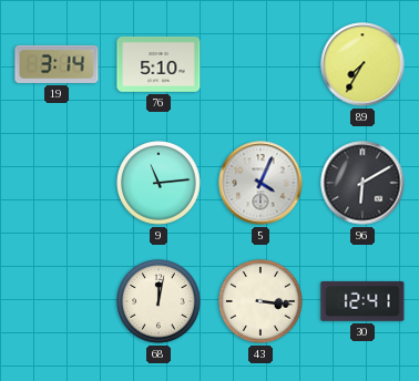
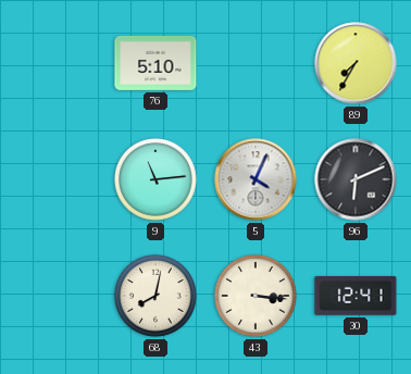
19: 3:14 -> none
96: 6:10 -> 6:11
68: 12:02 -> 8:02
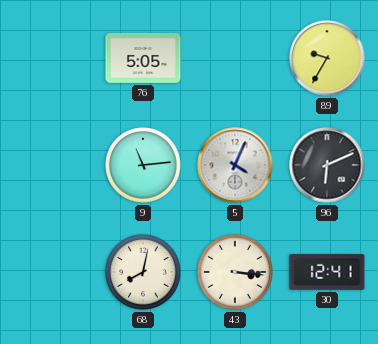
76: 5:10 -> 5:05
89: 7:35 -> 9:35
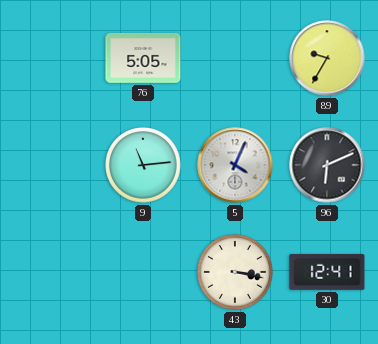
68: 8:02 -> none
43: 3:16 -> 3:17
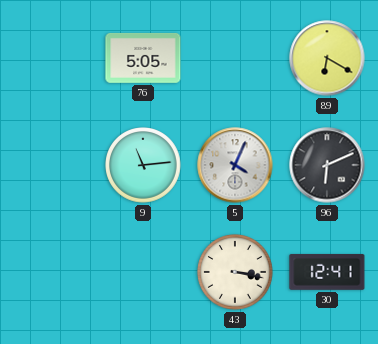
89: 9:35 -> 6:20
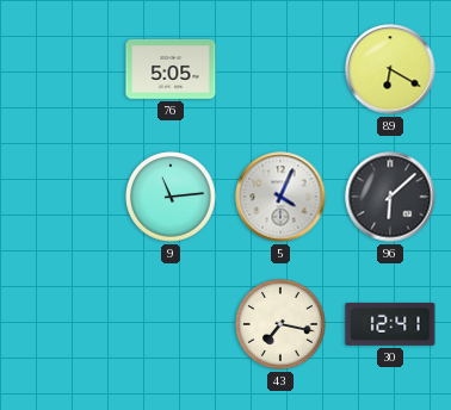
96: 6:11 -> 6:08
43: 3:17 -> 7:17
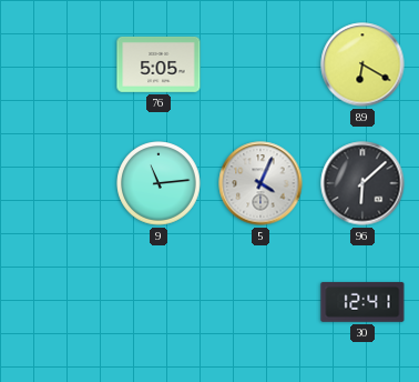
43: 7:17 -> none
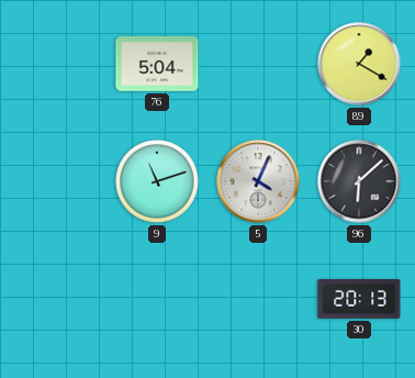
76: 5:05 -> 5:04
89: 6:20 -> 1:20
9: 11:14 -> 11:12
30: 12:41 -> 20:13
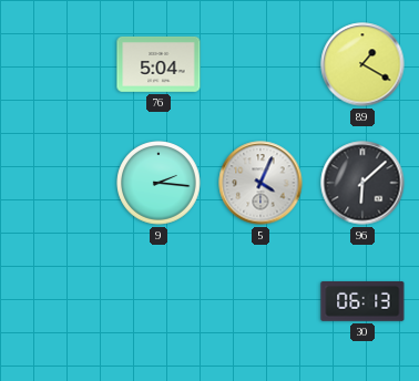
9: 11:12 -> 2:16
30: 20:13 -> 06:13
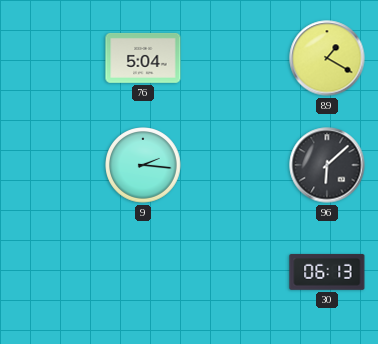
5: 4:04 -> none
